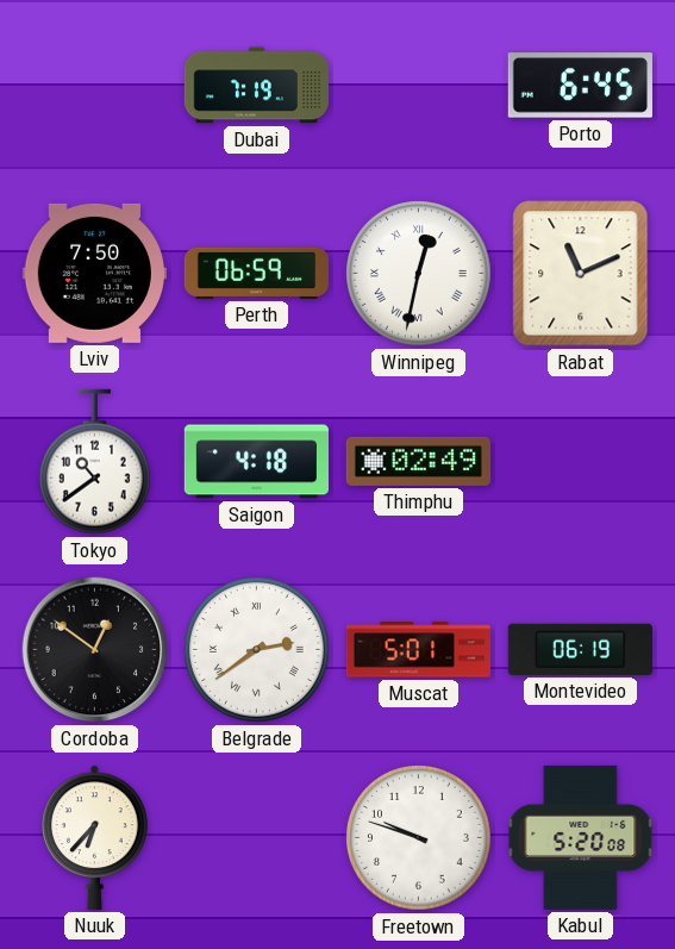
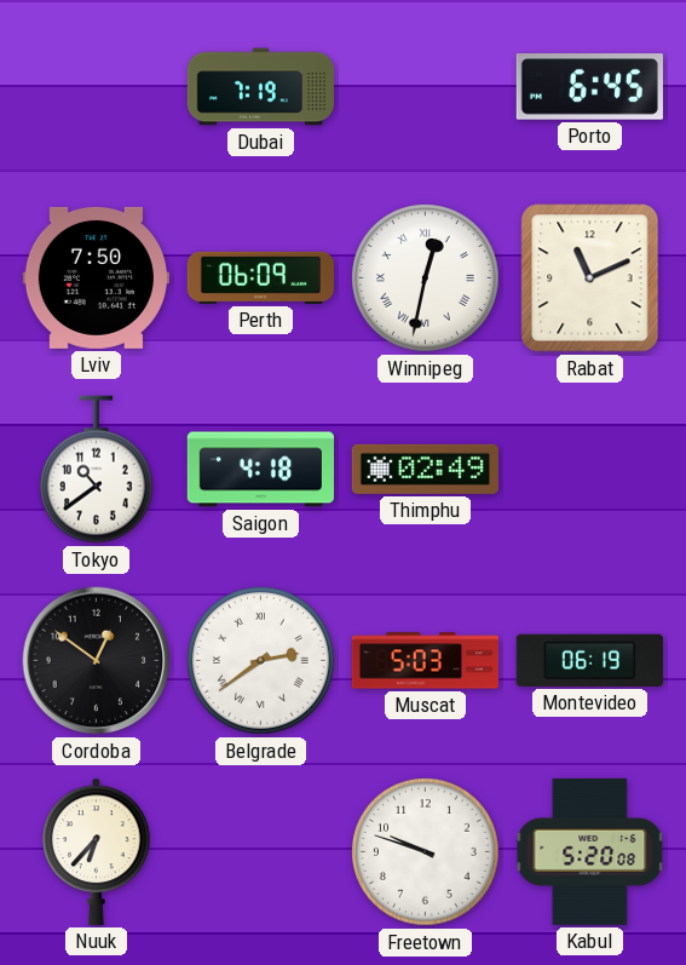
Perth: 06:59 -> 06:09
Muscat: 5:01 -> 5:03
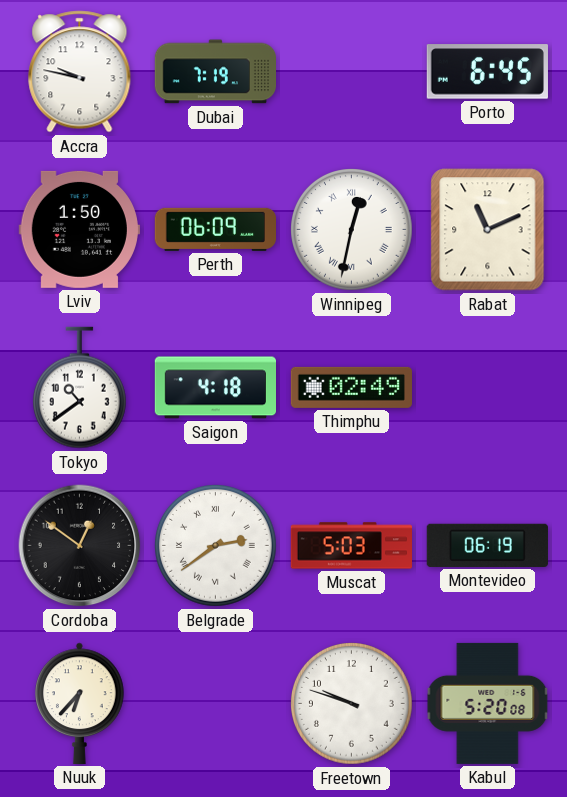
Accra: none -> 9:47
Lviv: 7:50 -> 1:50
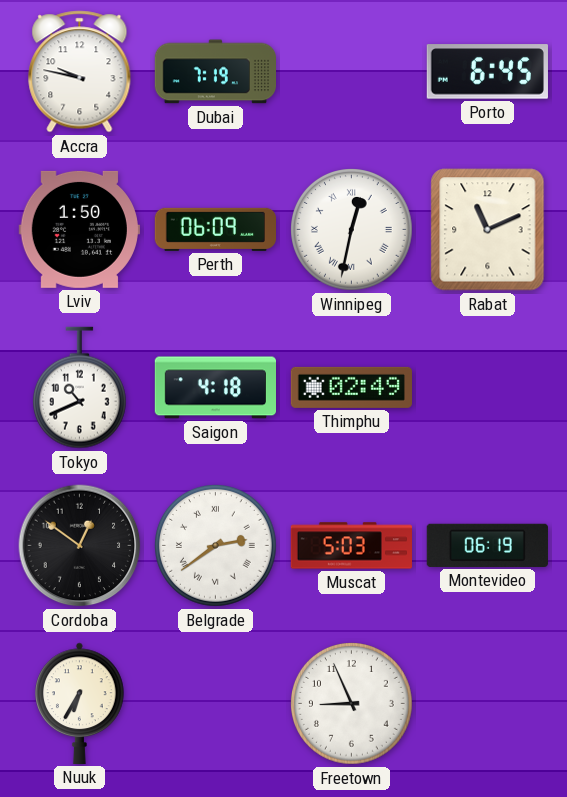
Tokyo: 10:39 -> 10:41
Nuuk: 6:37 -> 6:35
Freetown: 9:48 -> 8:56
Kabul: 5:20 -> none
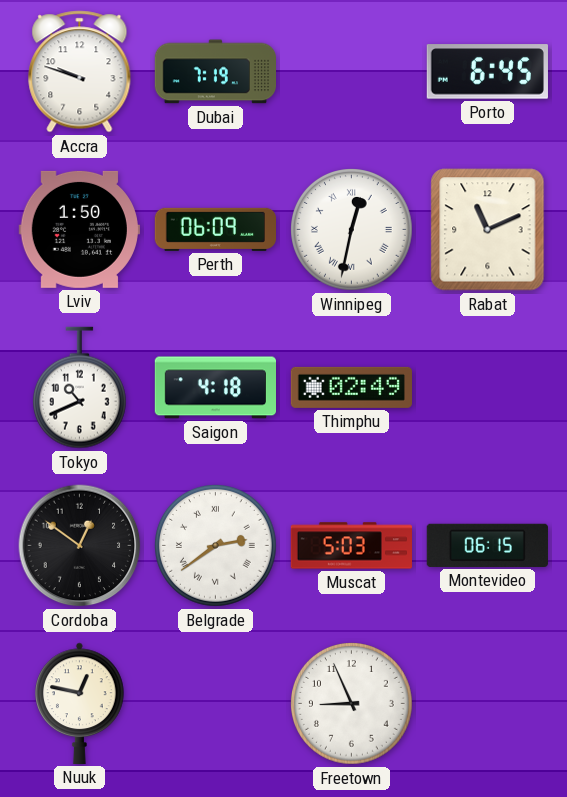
Accra: 9:47 -> 9:48
Montevideo: 06:19 -> 06:15
Nuuk: 6:35 -> 12:47
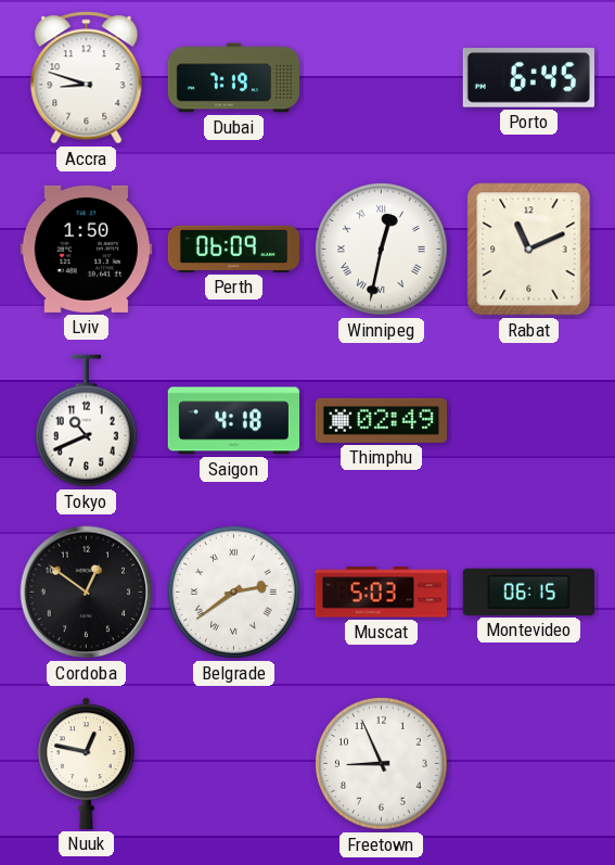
Accra: 9:48 -> 8:48
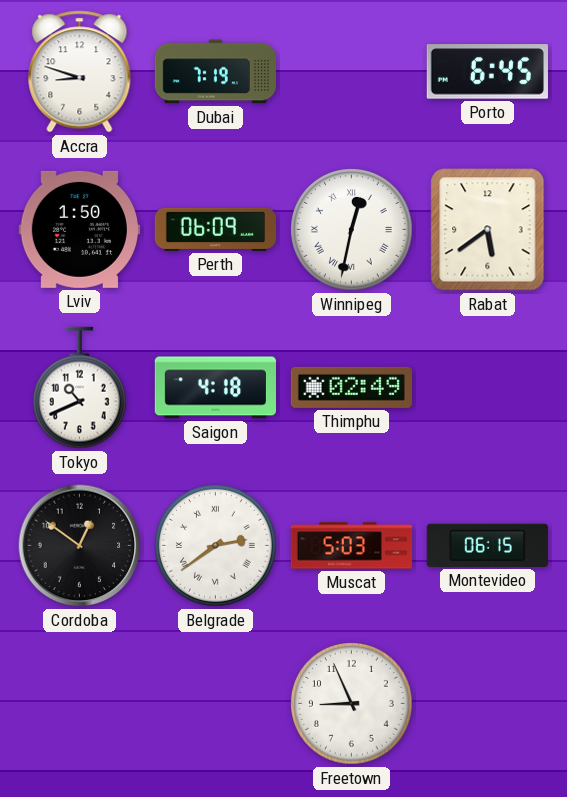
Rabat: 11:11 -> 5:39
Nuuk: 12:47 -> none
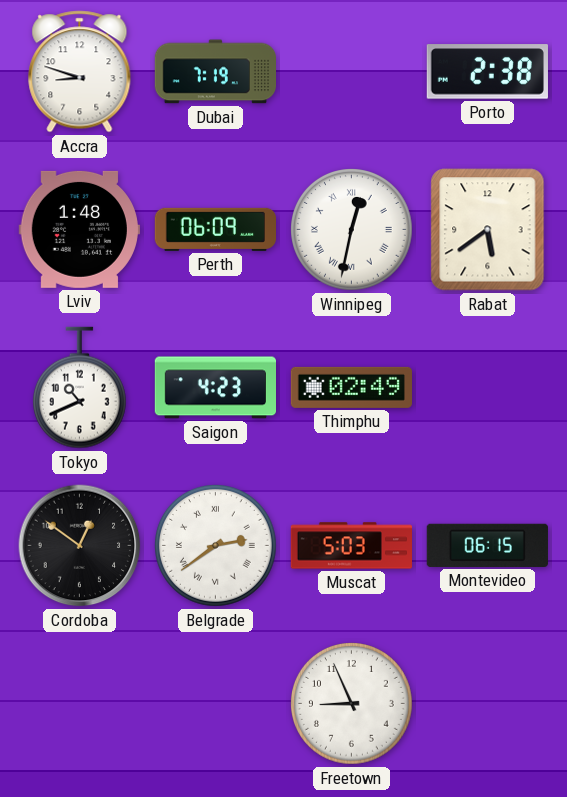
Porto: 6:45 -> 2:38
Lviv: 1:50 -> 1:48
Saigon: 4:18 -> 4:23
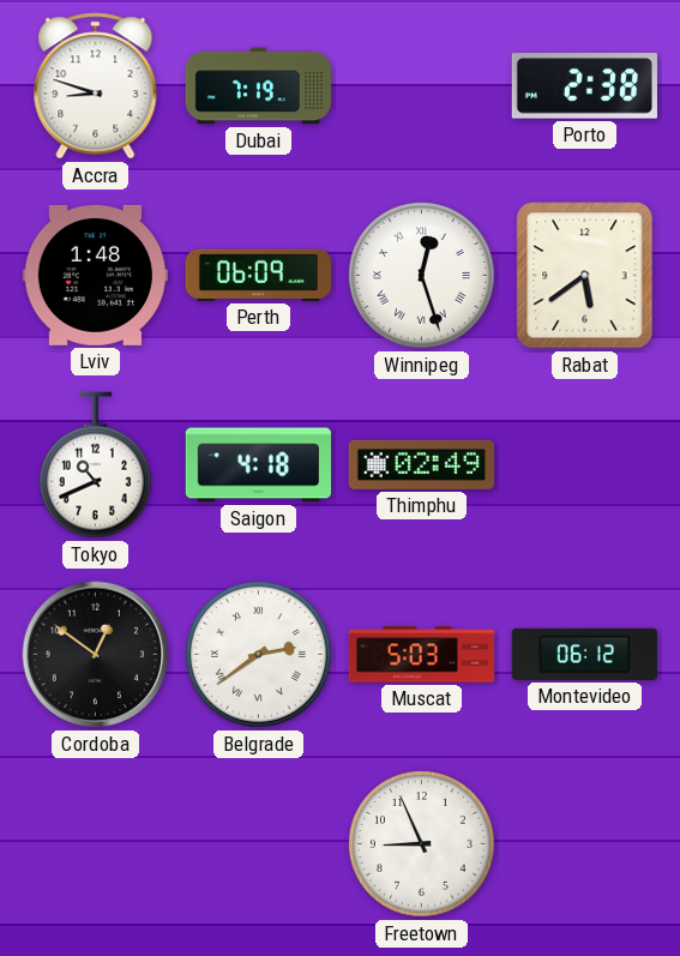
Winnipeg: 12:32 -> 12:27
Saigon: 4:23 -> 4:18
Montevideo: 06:15 -> 06:12
